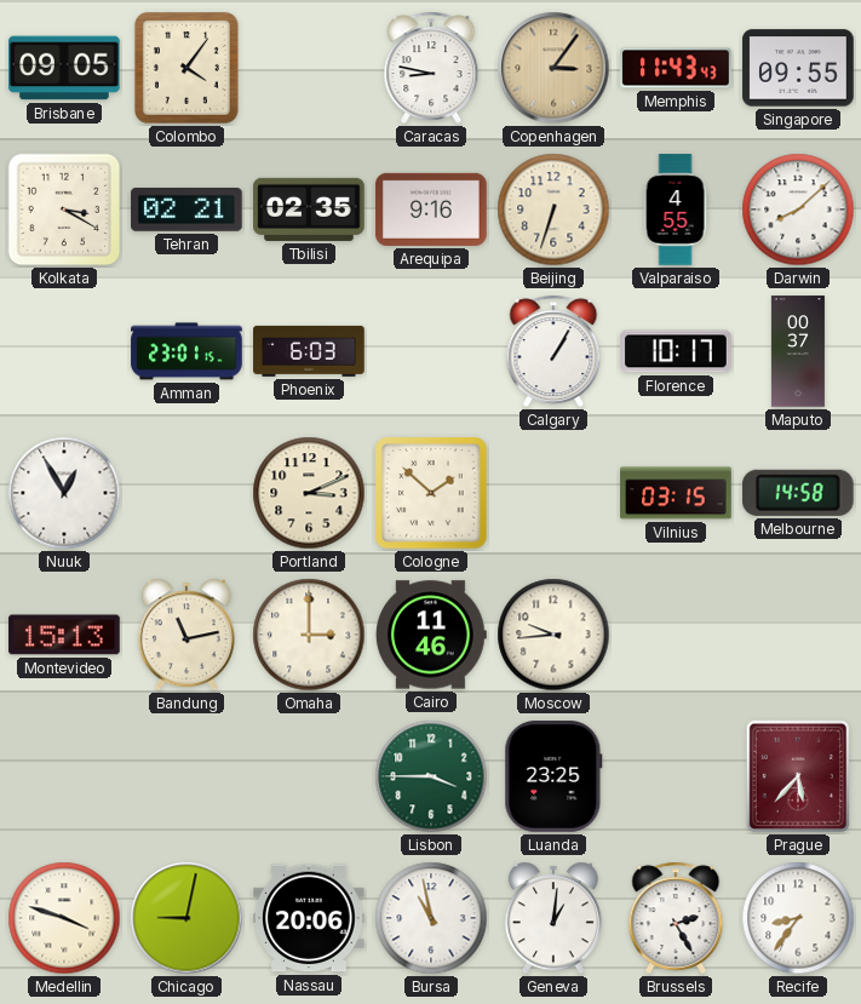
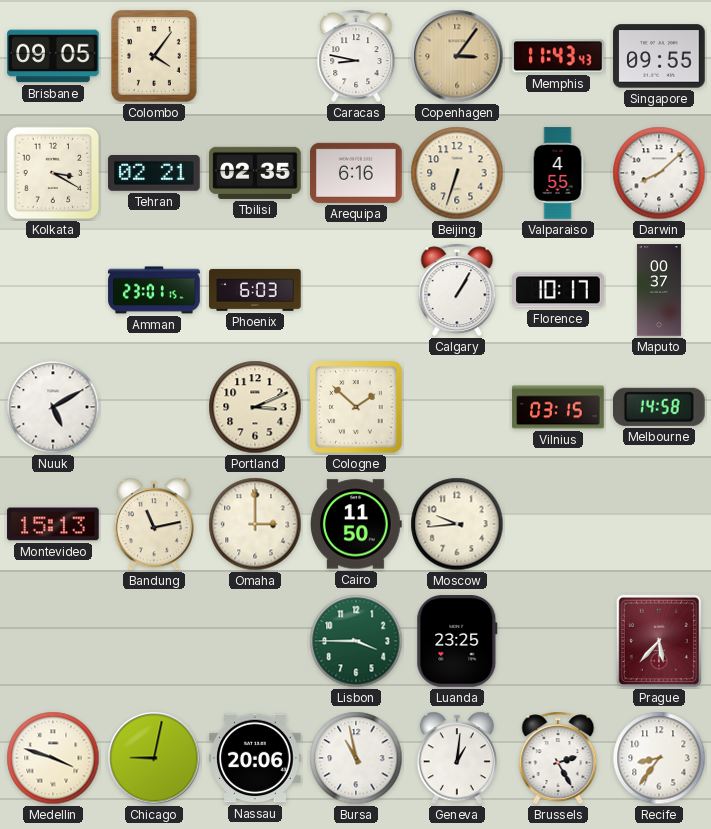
Arequipa: 9:16 -> 6:16
Nuuk: 12:55 -> 5:10
Cairo: 11:46 -> 11:50
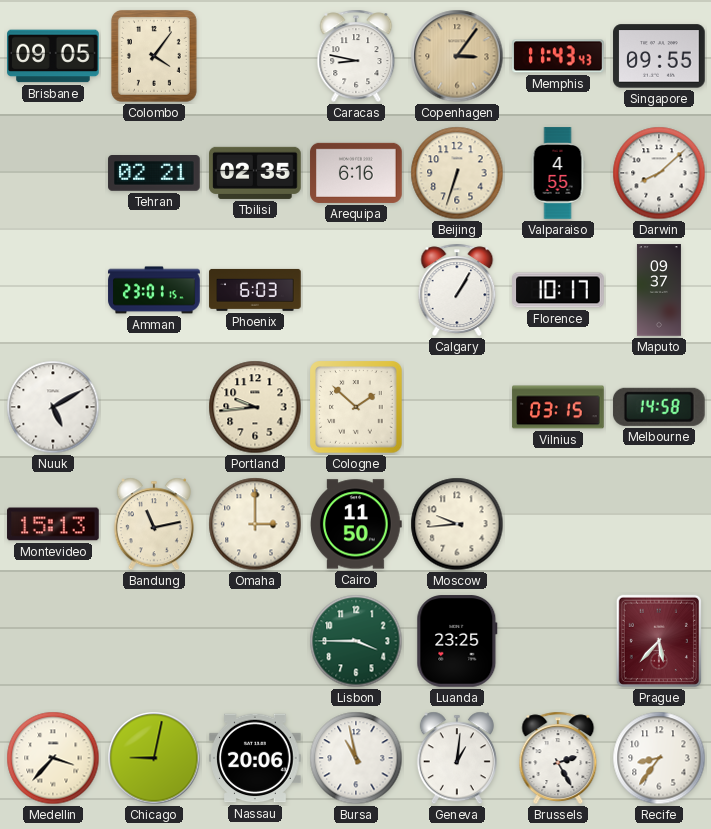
Kolkata: 3:20 -> none
Maputo: 00:37 -> 09:37
Portland: 3:11 -> 9:44
Medellin: 3:48 -> 3:37
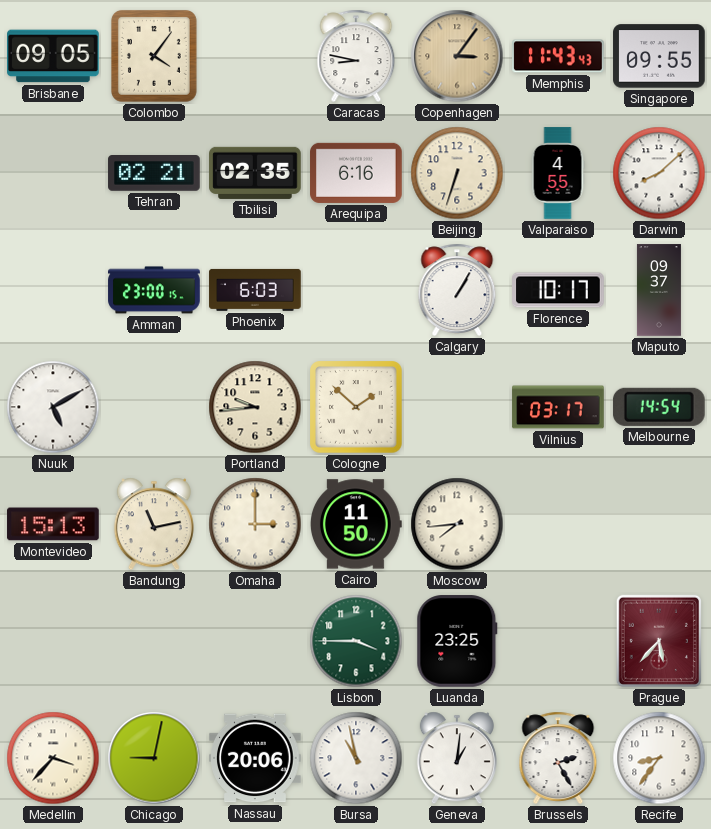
Amman: 23:01 -> 23:00
Vilnius: 03:15 -> 03:17
Melbourne: 14:58 -> 14:54
Moscow: 9:44 -> 7:44
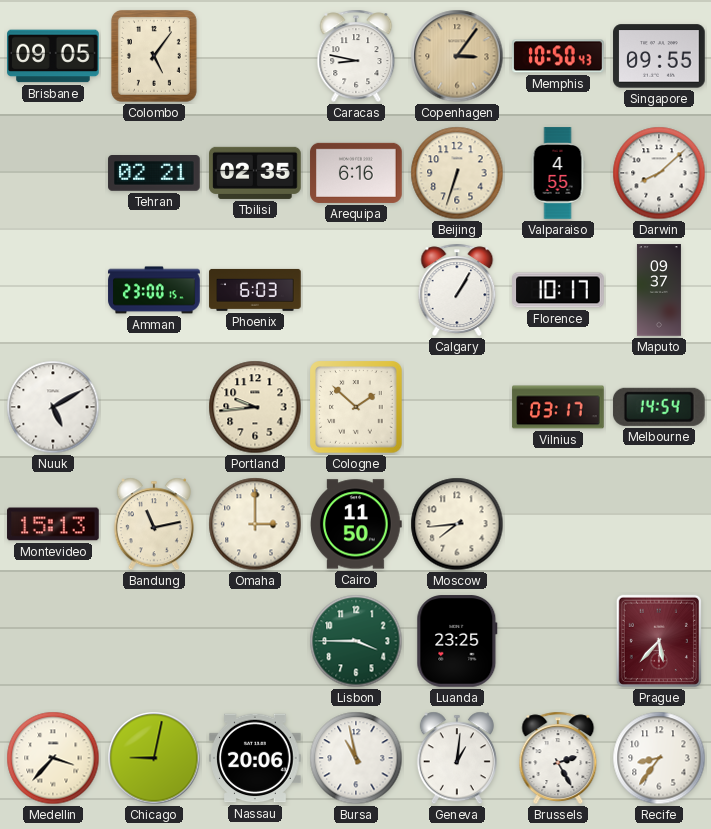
Colombo: 4:06 -> 5:06
Memphis: 11:43 -> 10:50
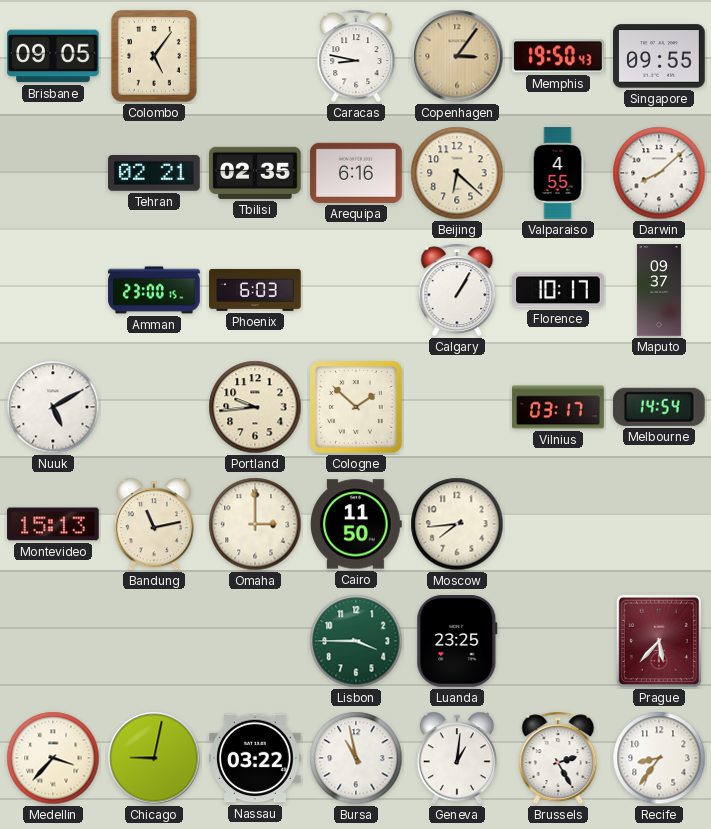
Memphis: 10:50 -> 19:50
Beijing: 6:33 -> 6:22
Nassau: 20:06 -> 03:22
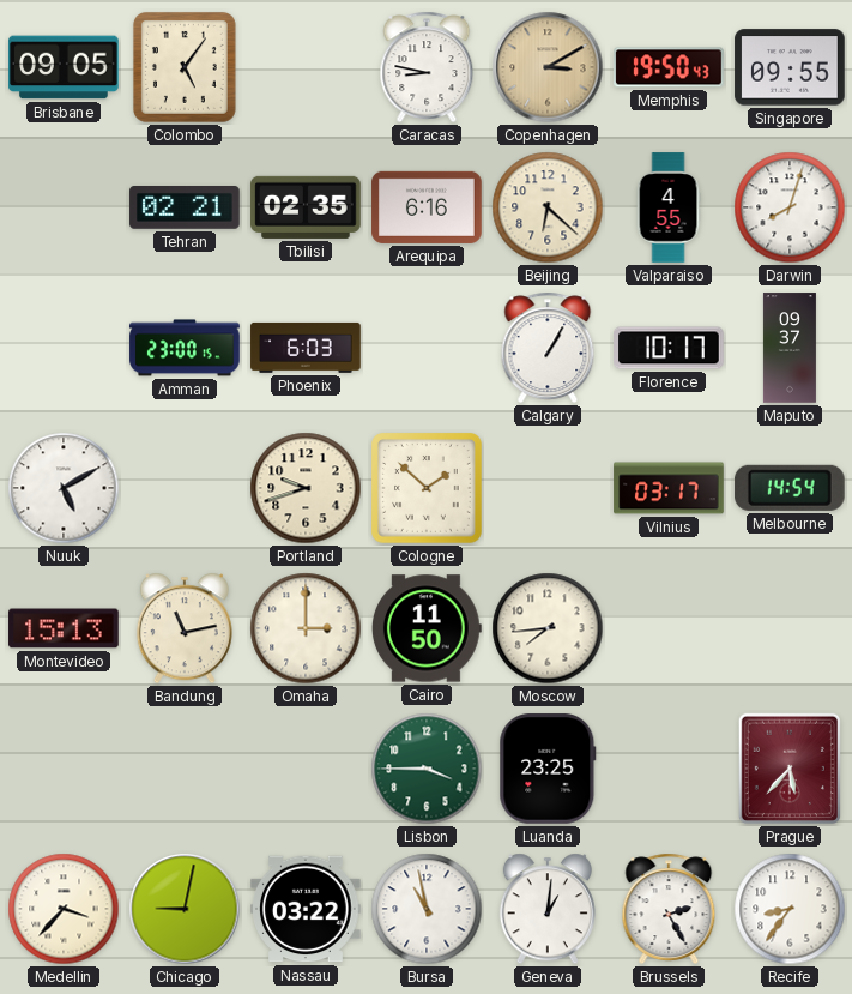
Copenhagen: 3:06 -> 3:10
Darwin: 8:08 -> 8:03
Portland: 9:44 -> 9:42
